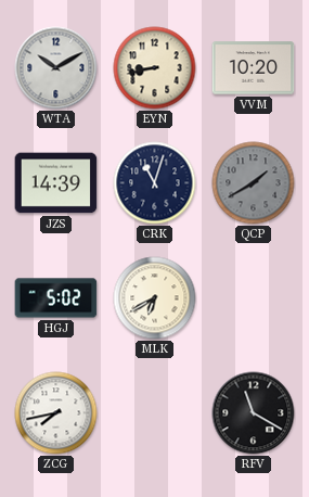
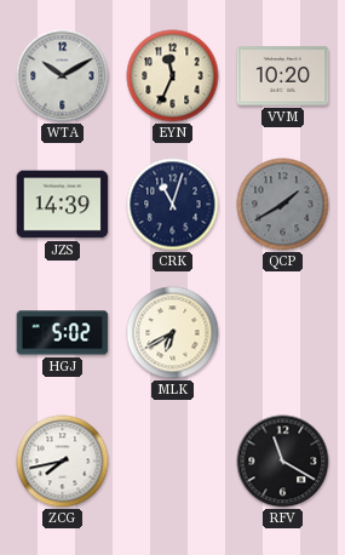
EYN: 8:43 -> 11:34
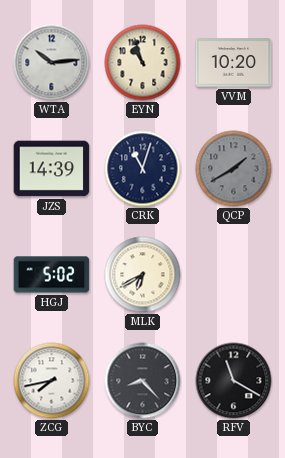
WTA: 10:10 -> 10:14
EYN: 11:34 -> 10:57
BYC: none -> 8:23
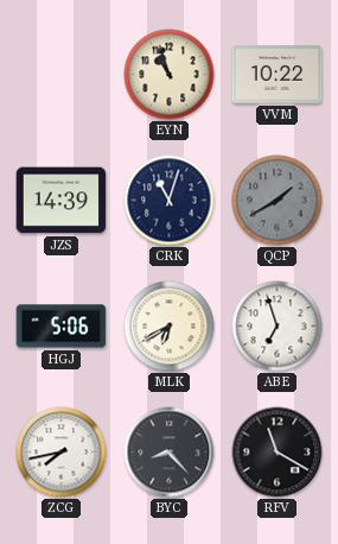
WTA: 10:14 -> none
VVM: 10:20 -> 10:22
HGJ: 5:02 -> 5:06
ABE: none -> 6:57
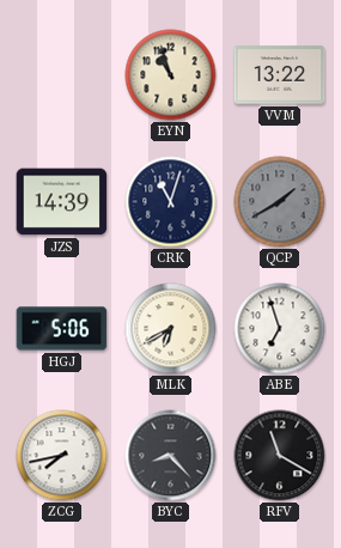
VVM: 10:22 -> 13:22
